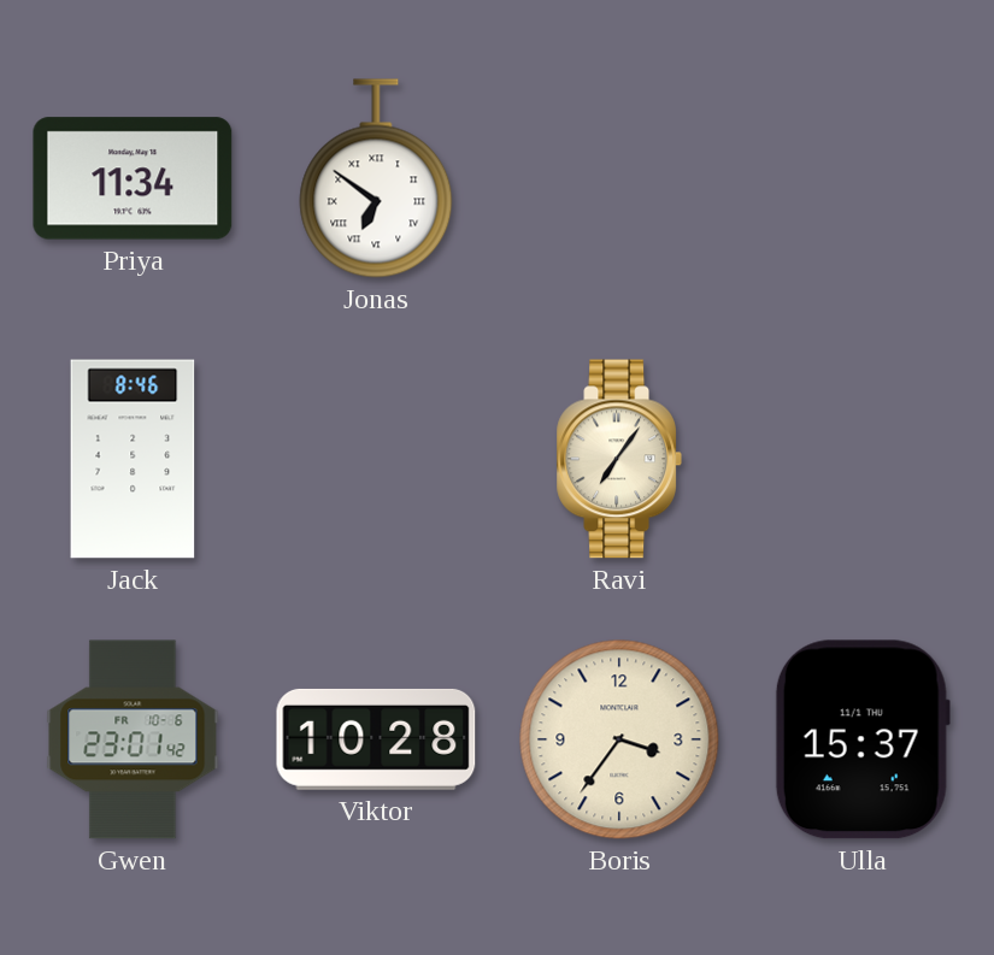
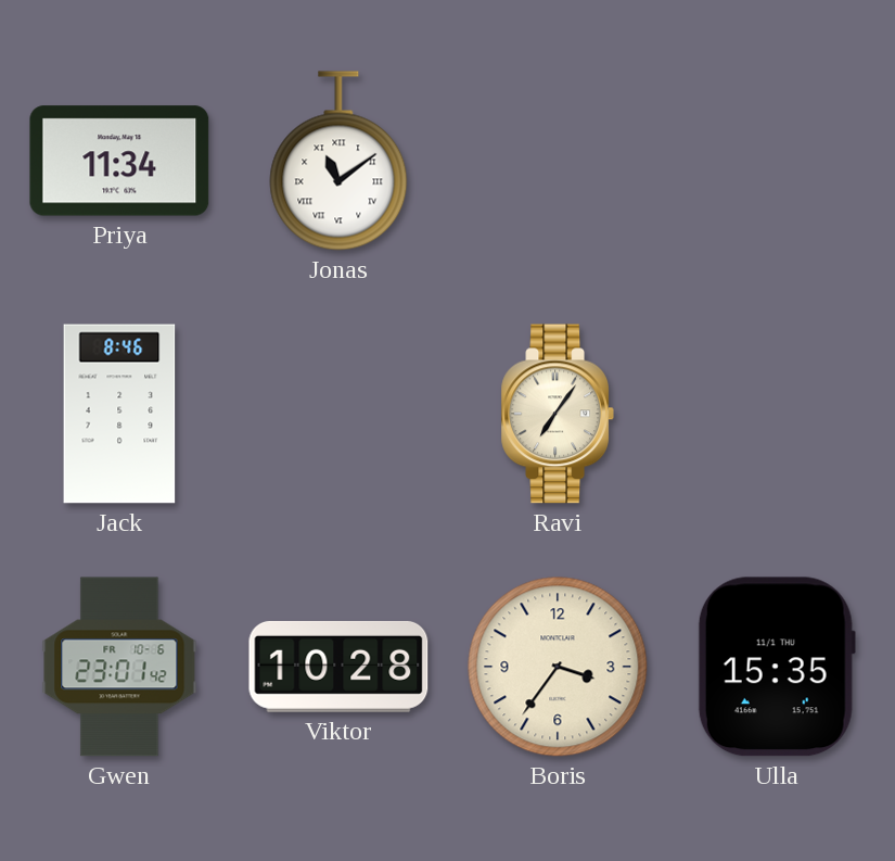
Jonas: 6:51 -> 11:09
Ulla: 15:37 -> 15:35
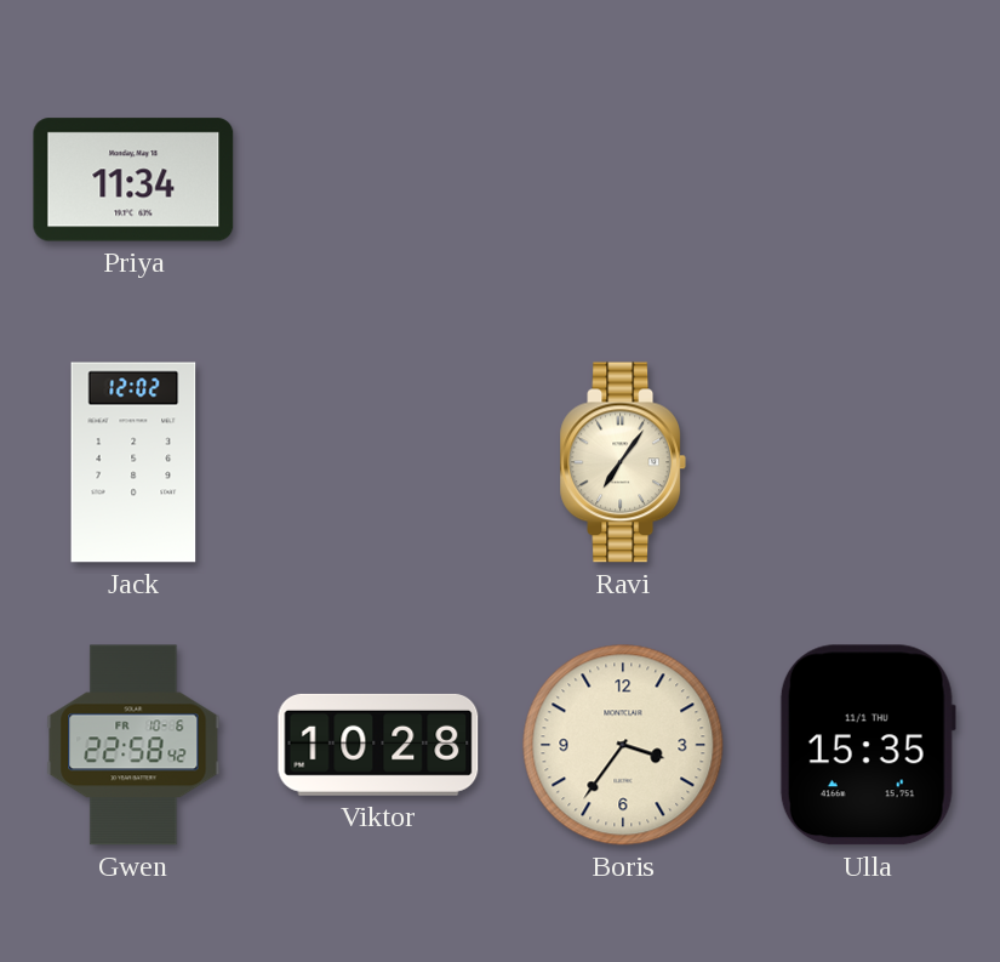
Jonas: 11:09 -> none
Jack: 8:46 -> 12:02
Gwen: 23:01 -> 22:58
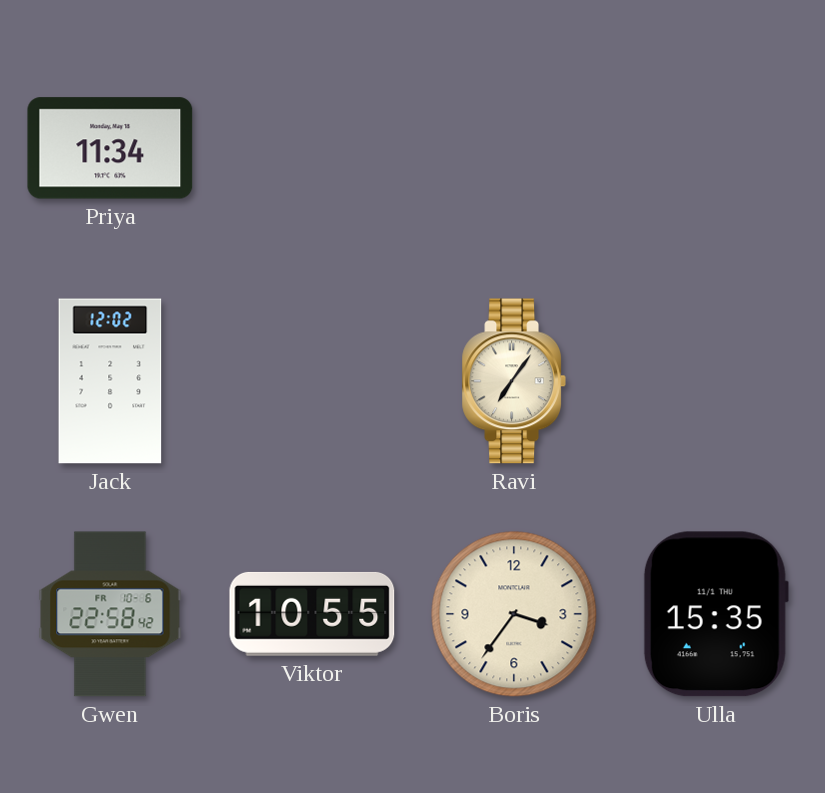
Viktor: 10:28 -> 10:55
